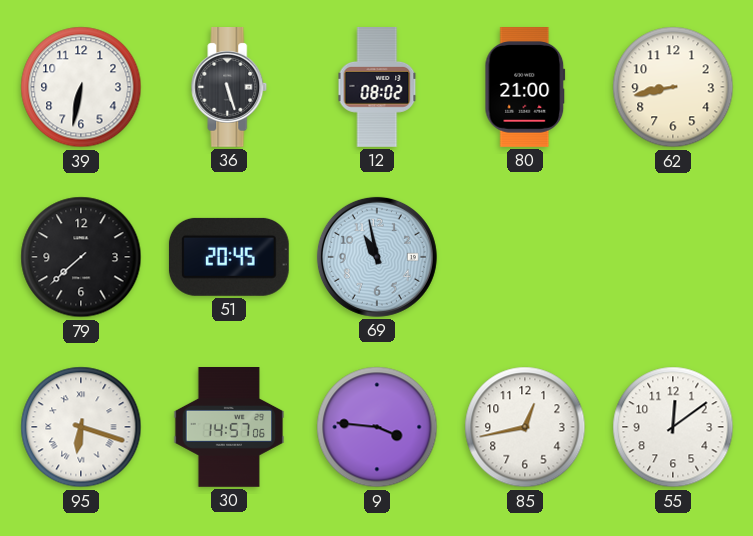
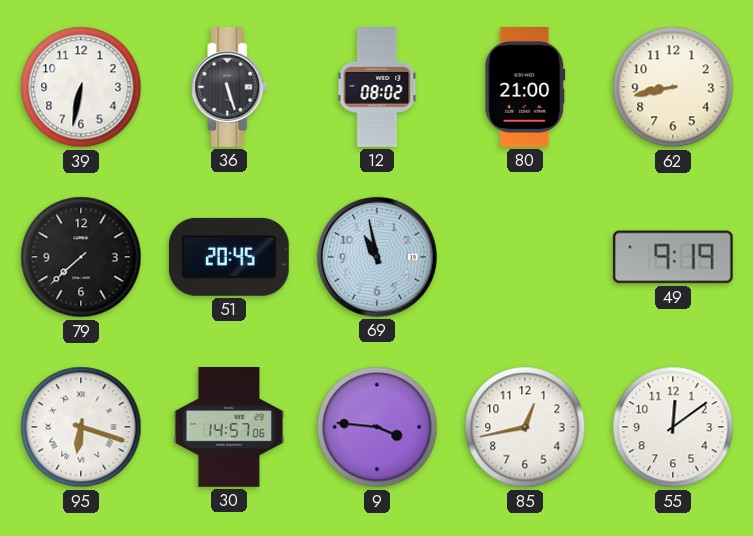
49: none -> 9:19
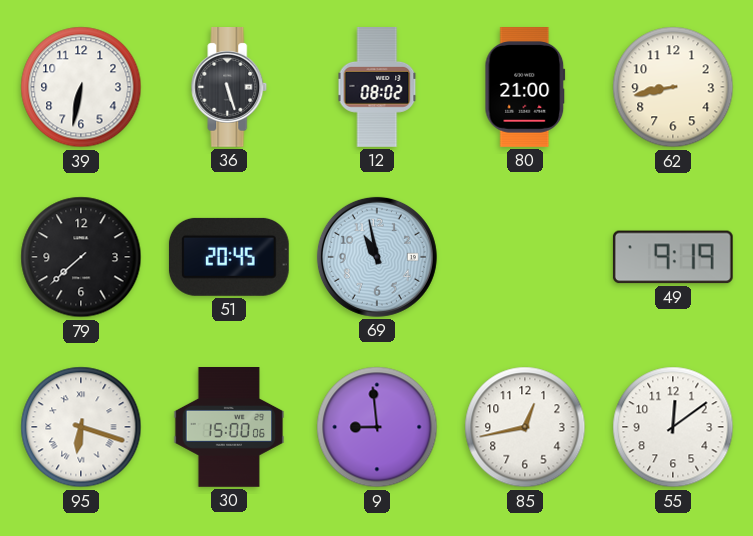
30: 14:57 -> 15:00
9: 3:46 -> 8:59
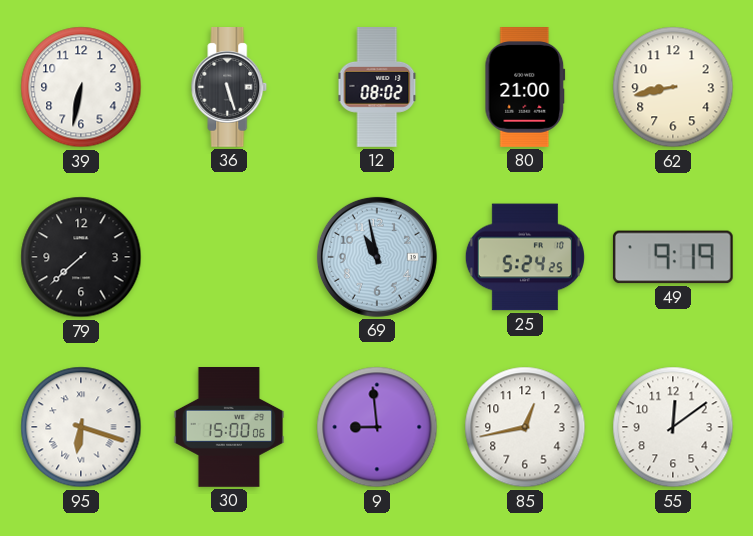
51: 20:45 -> none
25: none -> 5:24
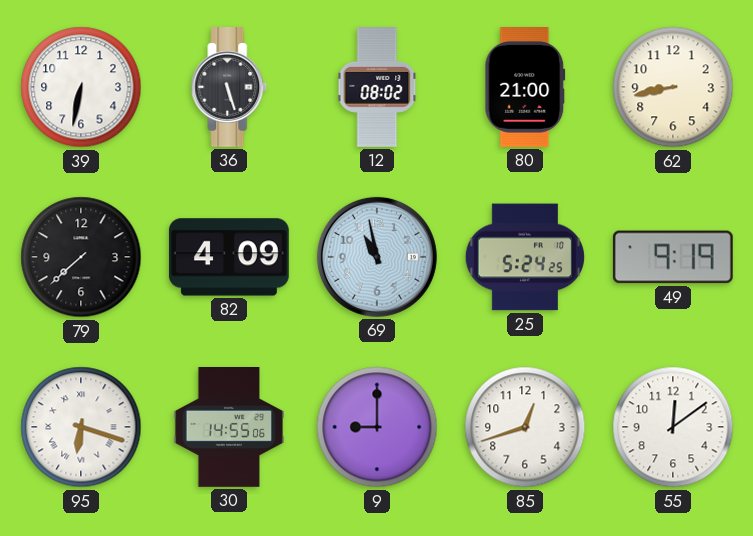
82: none -> 4:09
30: 15:00 -> 14:55
9: 8:59 -> 9:00
85: 12:43 -> 12:42
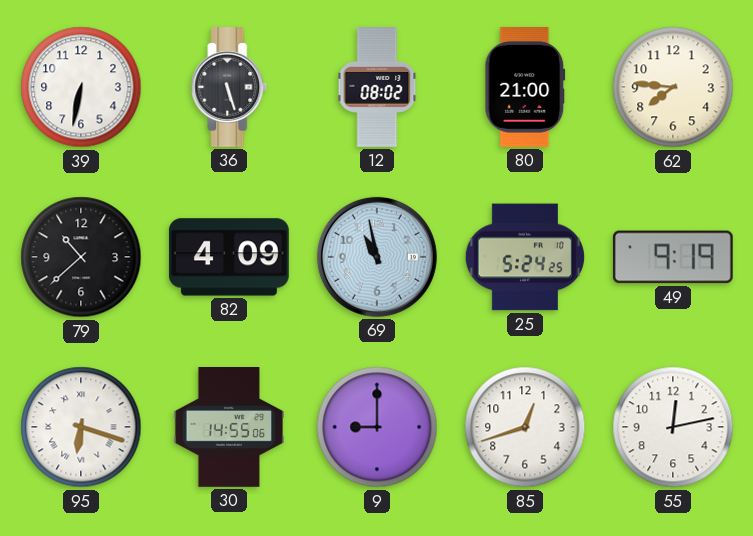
62: 8:43 -> 7:46
79: 7:38 -> 10:38
55: 12:09 -> 12:13
